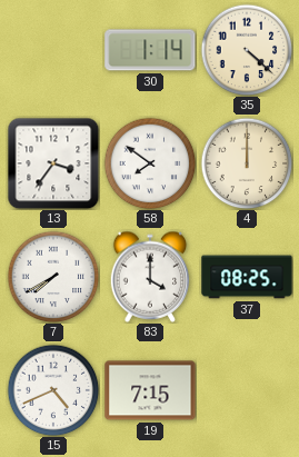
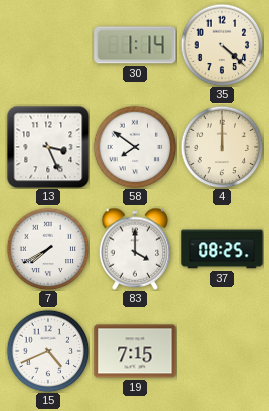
13: 3:36 -> 3:26
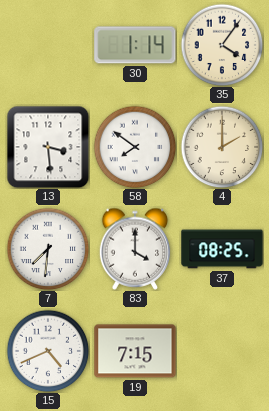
35: 4:22 -> 4:06
13: 3:26 -> 3:29
4: 12:00 -> 2:00
7: 7:40 -> 7:31
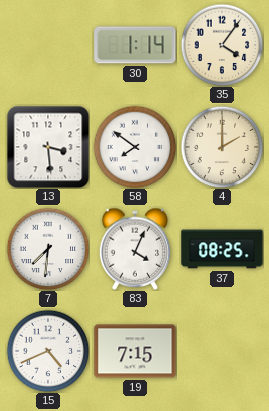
83: 4:00 -> 4:04
